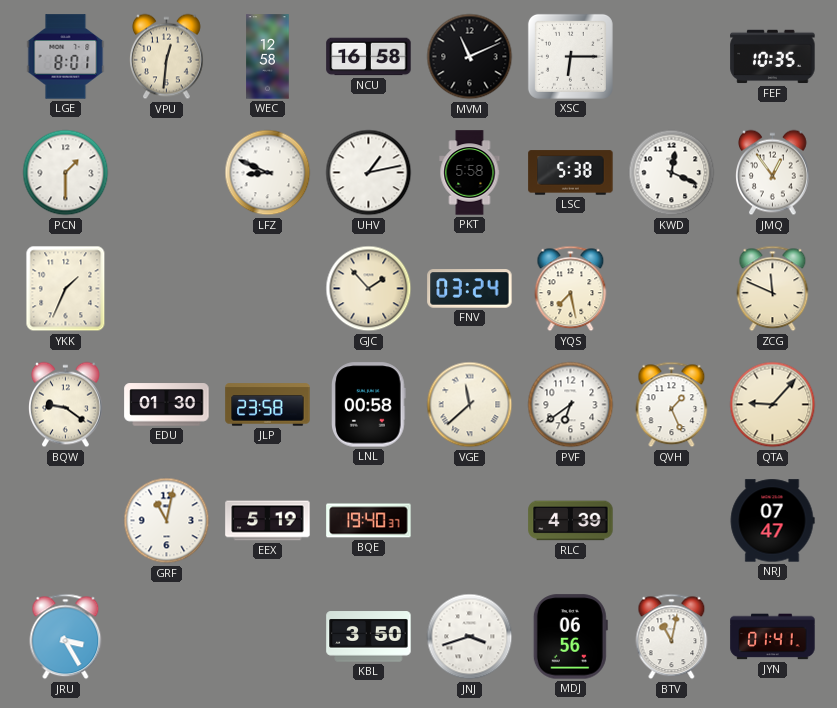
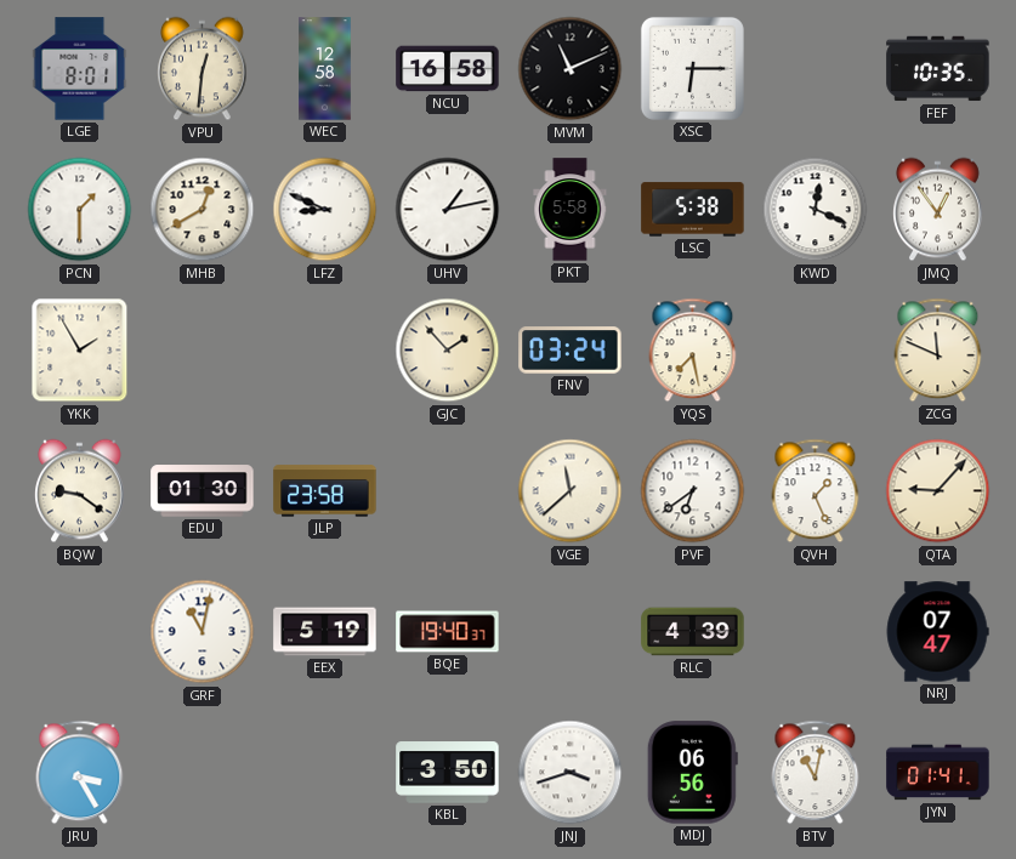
MHB: none -> 12:40
YKK: 1:34 -> 1:55
LNL: 00:58 -> none
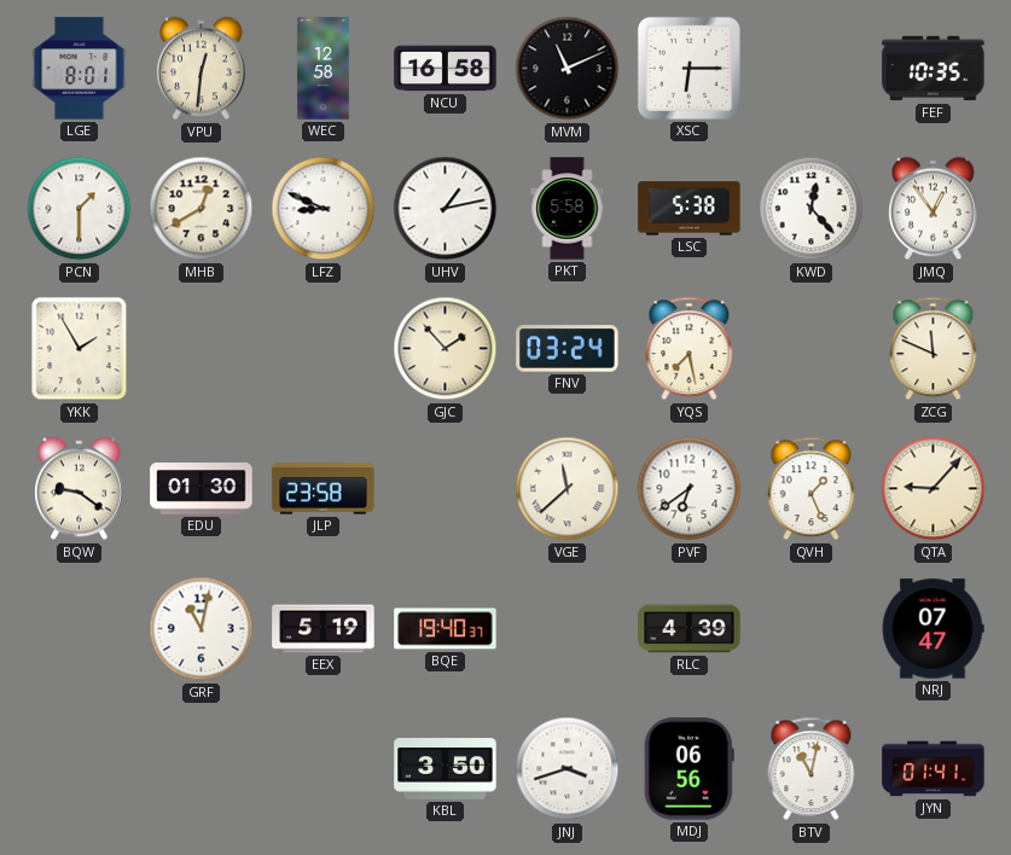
KWD: 12:19 -> 12:23
JRU: 3:25 -> none
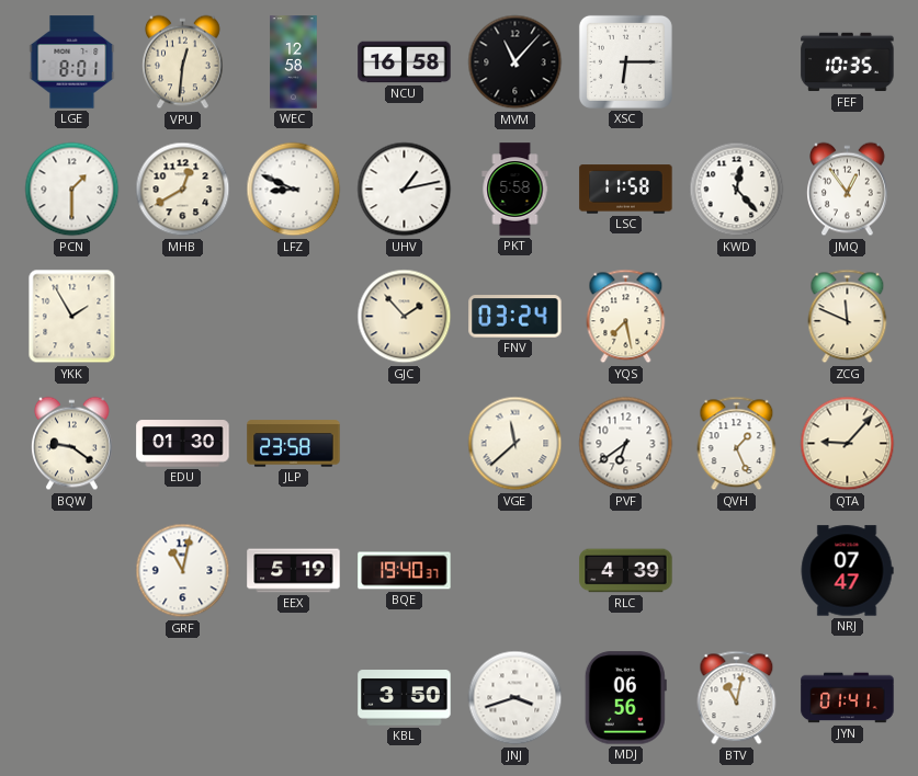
MVM: 11:11 -> 11:07
LSC: 5:38 -> 11:58
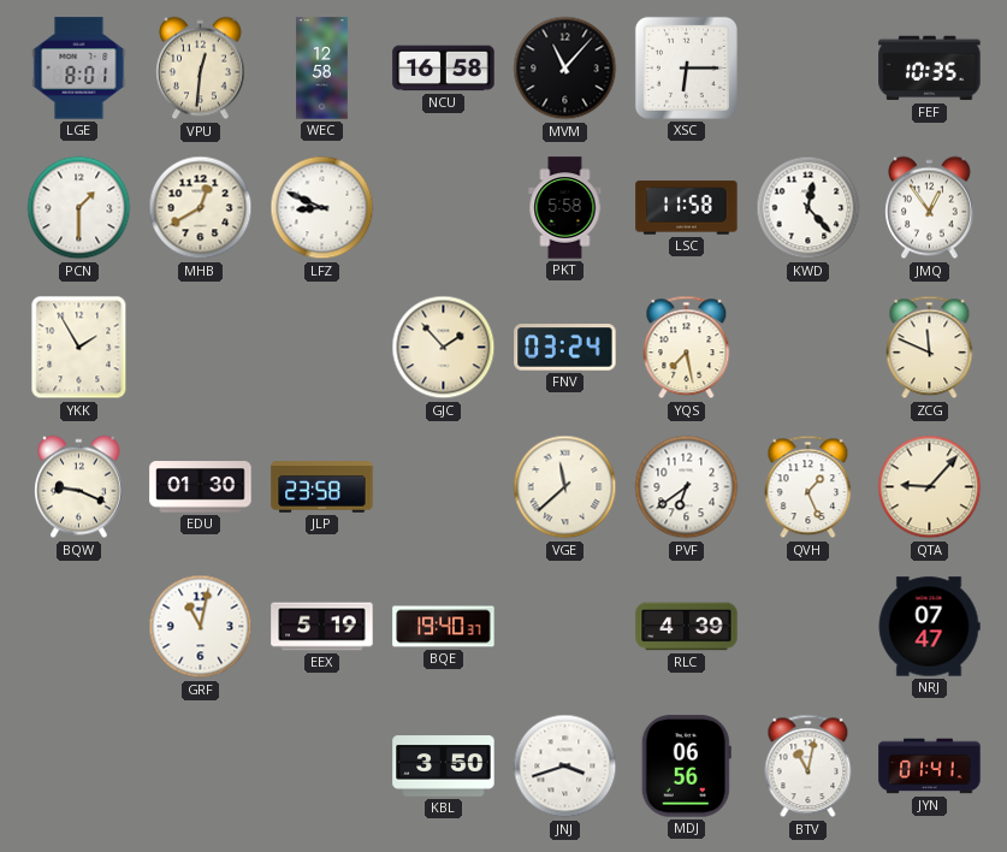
UHV: 1:13 -> none
BQW: 9:21 -> 9:19
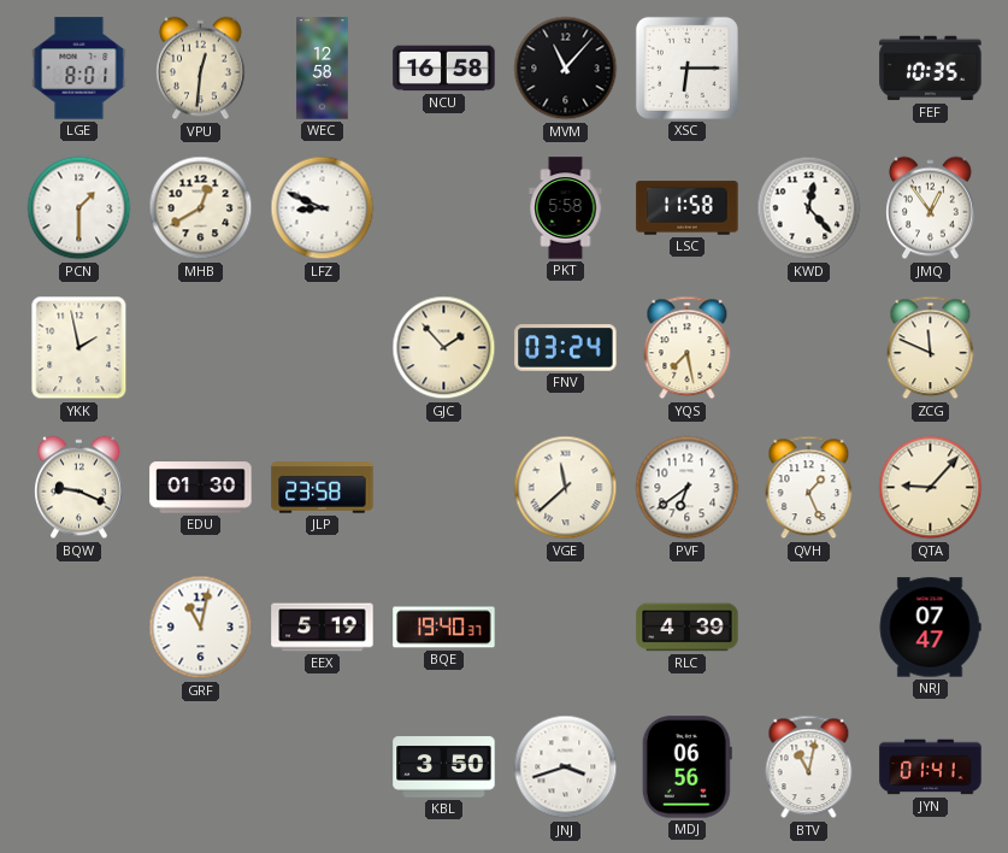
YKK: 1:55 -> 1:58
